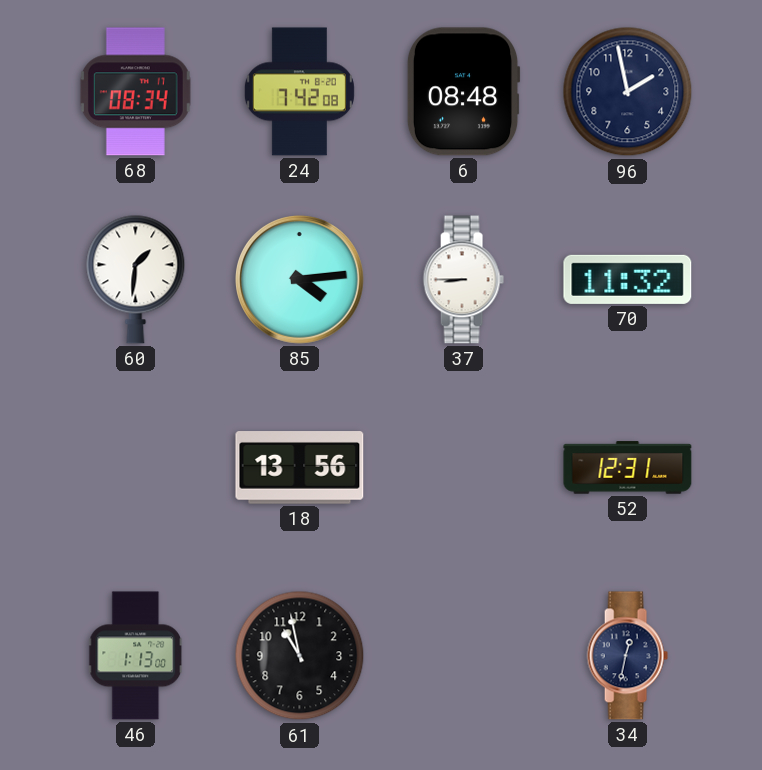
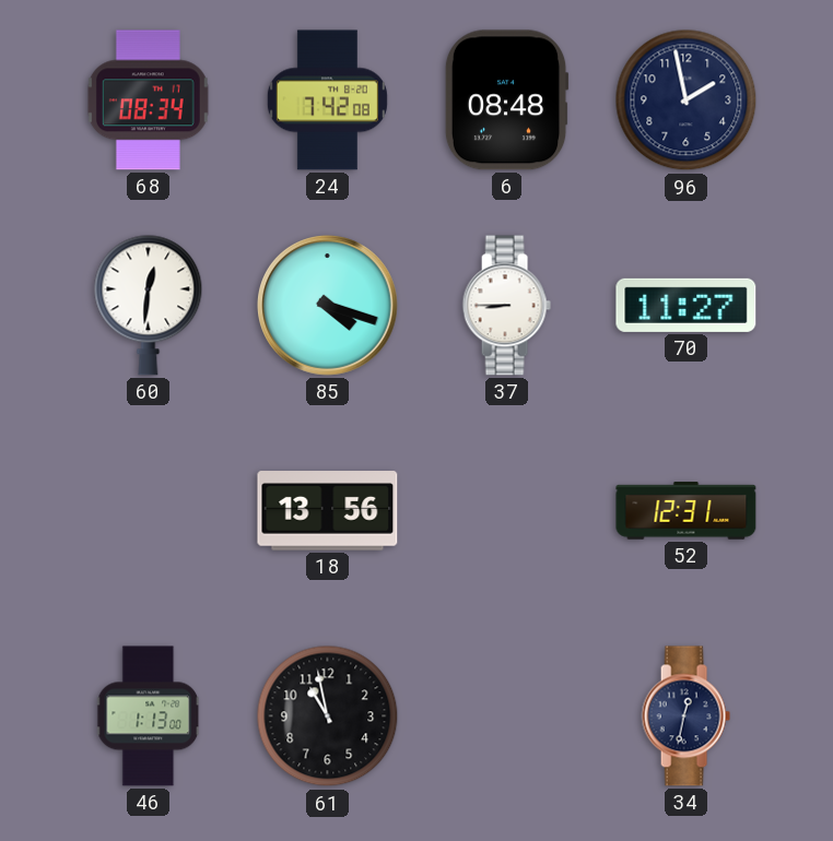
60: 1:31 -> 12:31
85: 4:14 -> 4:18
70: 11:32 -> 11:27
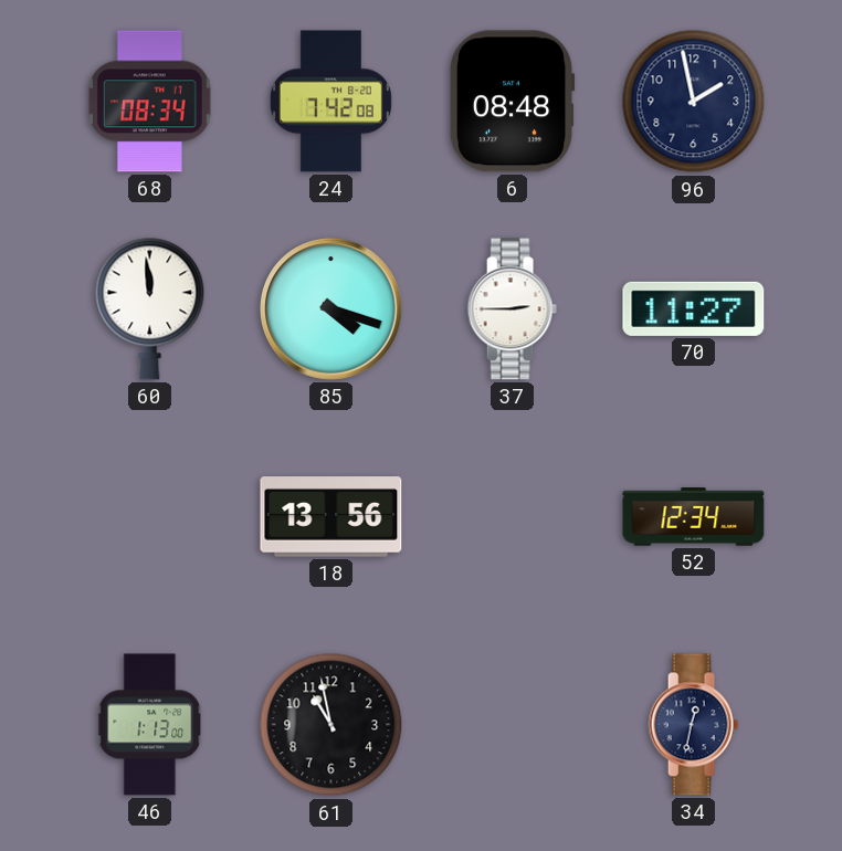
60: 12:31 -> 11:59
37: 8:45 -> 2:45
52: 12:31 -> 12:34
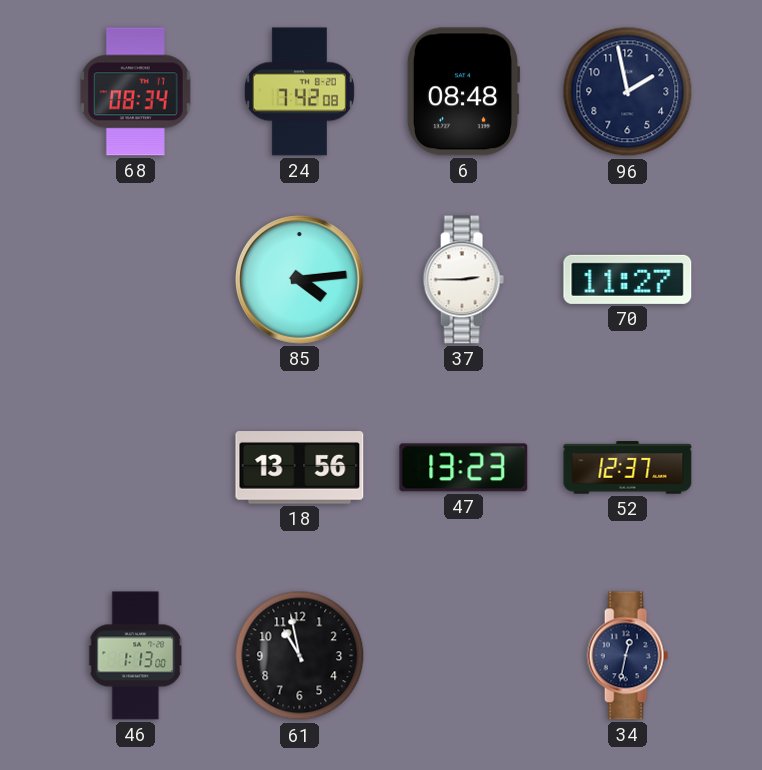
60: 11:59 -> none
85: 4:18 -> 4:14
47: none -> 13:23
52: 12:34 -> 12:37
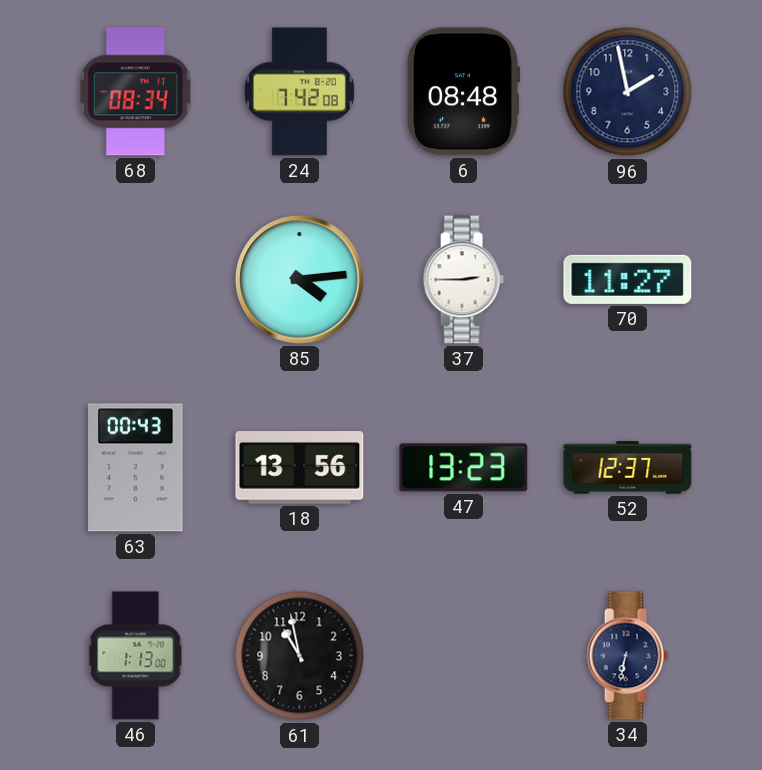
63: none -> 00:43
34: 12:32 -> 6:32
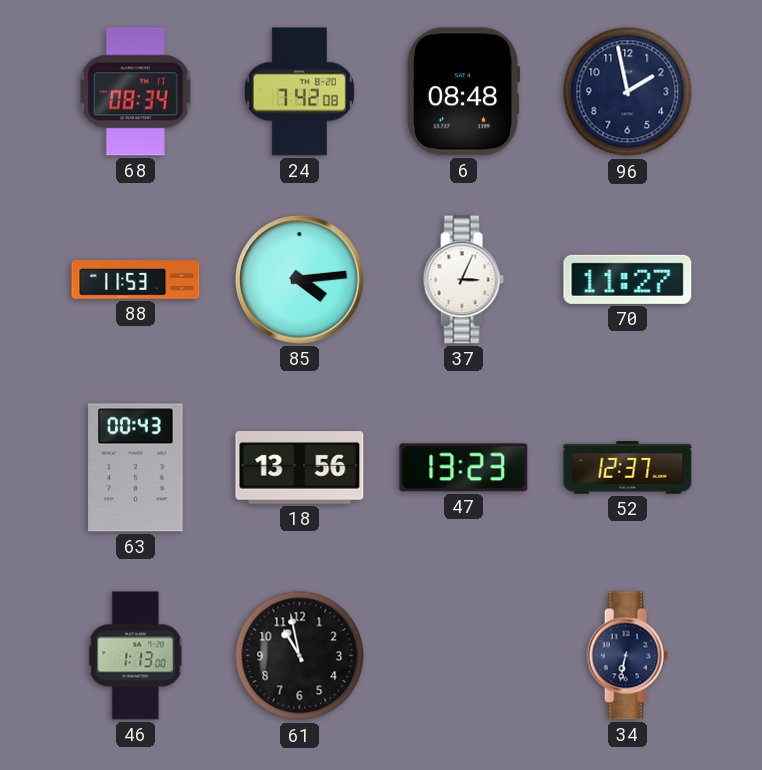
88: none -> 11:53
37: 2:45 -> 3:04
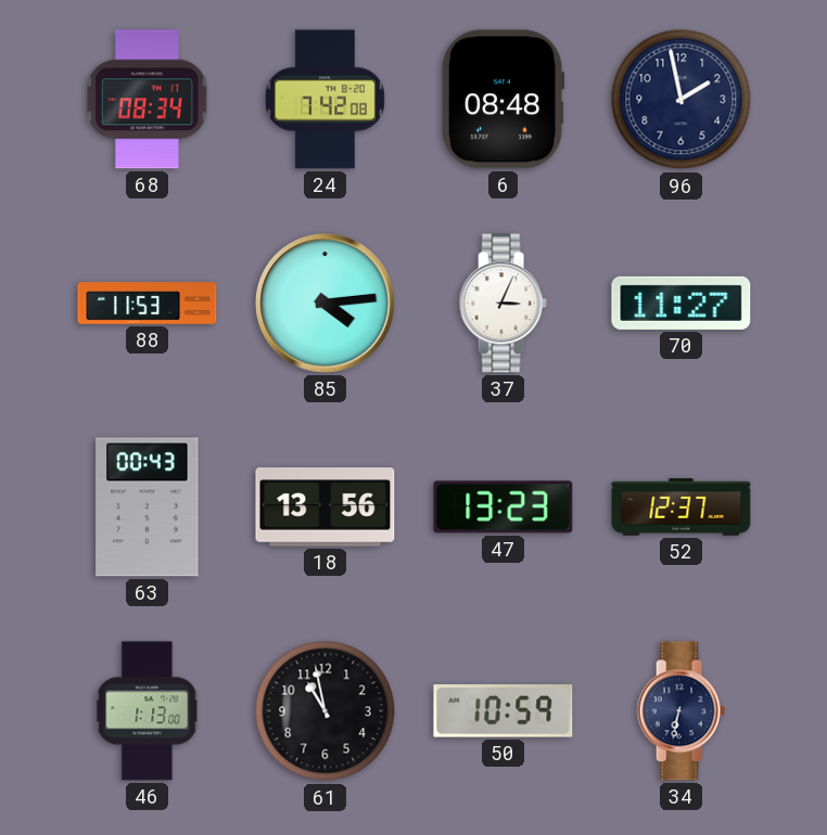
50: none -> 10:59
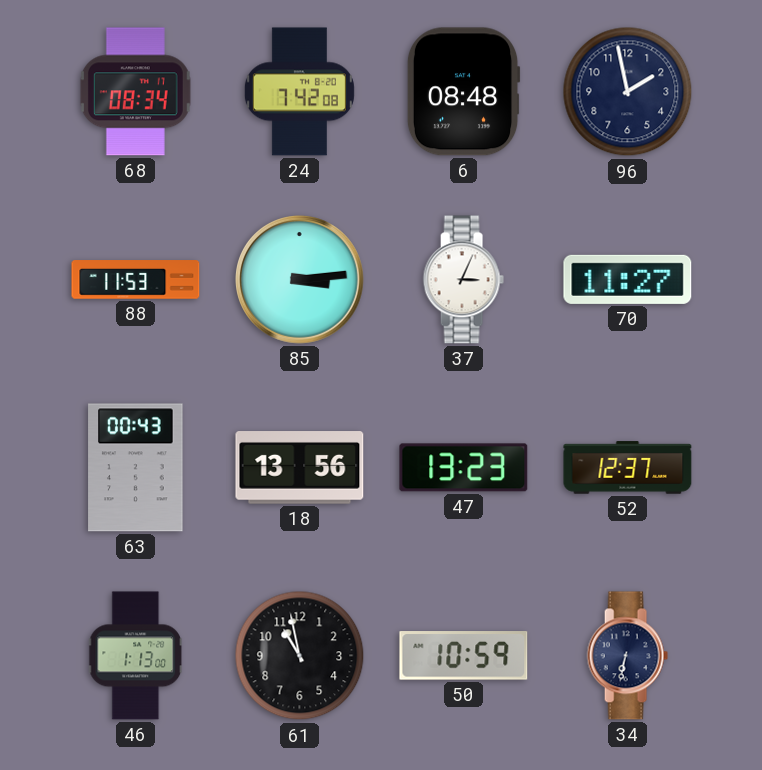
85: 4:14 -> 3:14
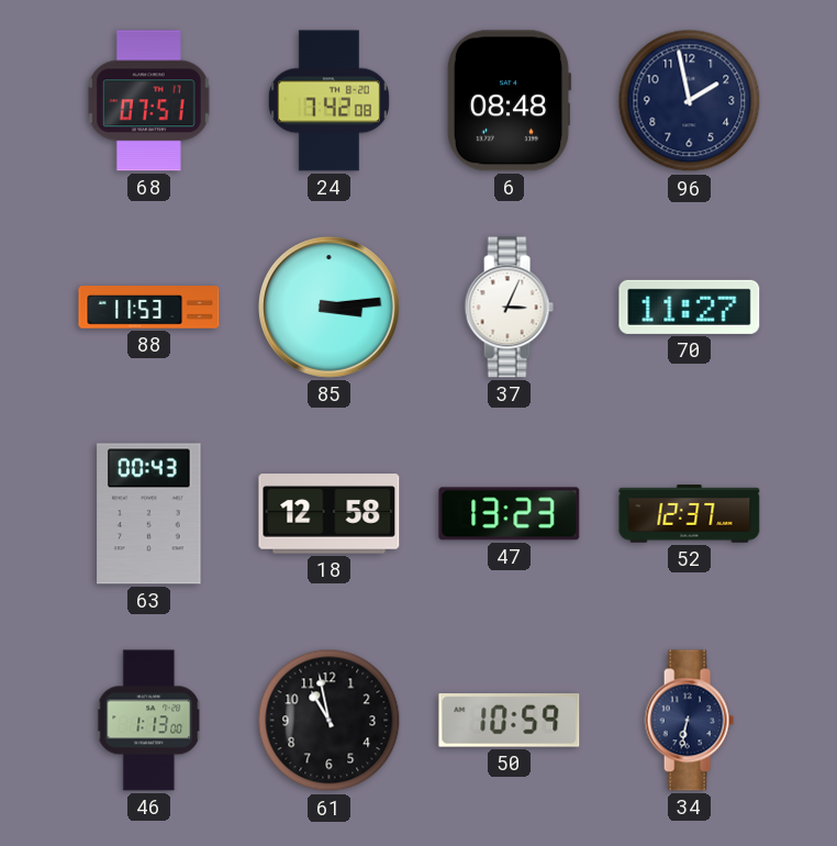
68: 08:34 -> 07:51
18: 13:56 -> 12:58
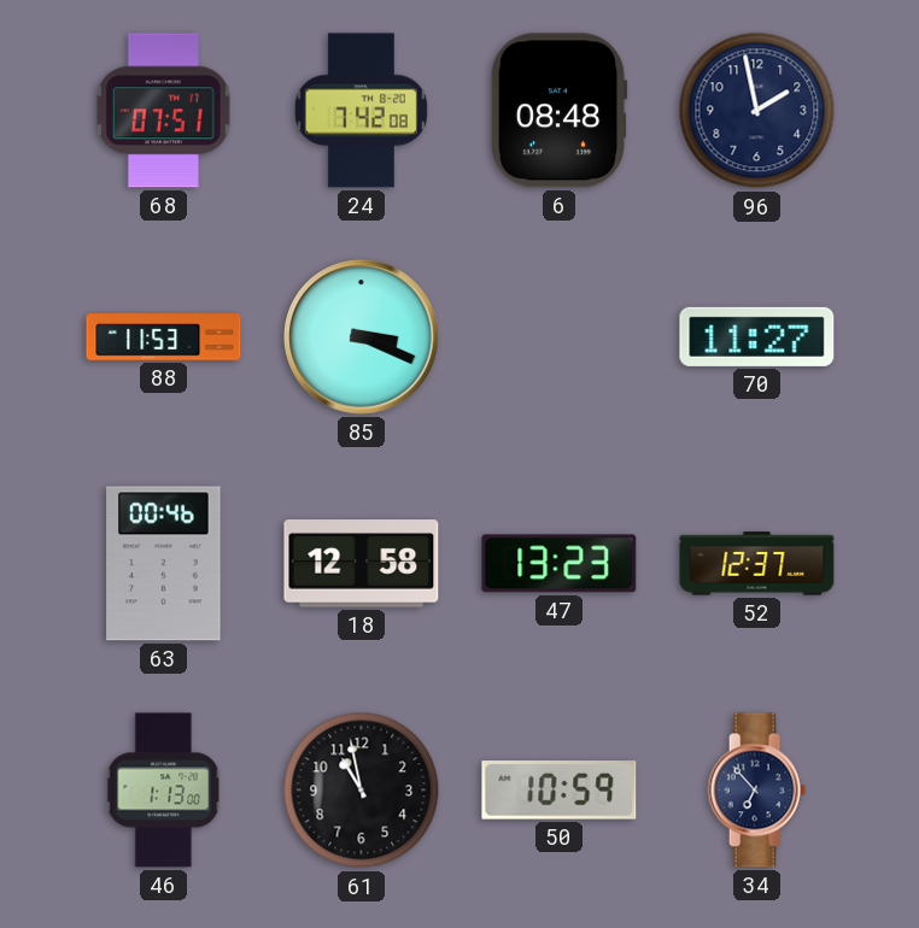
85: 3:14 -> 3:19
37: 3:04 -> none
63: 00:43 -> 00:46
34: 6:32 -> 6:53
